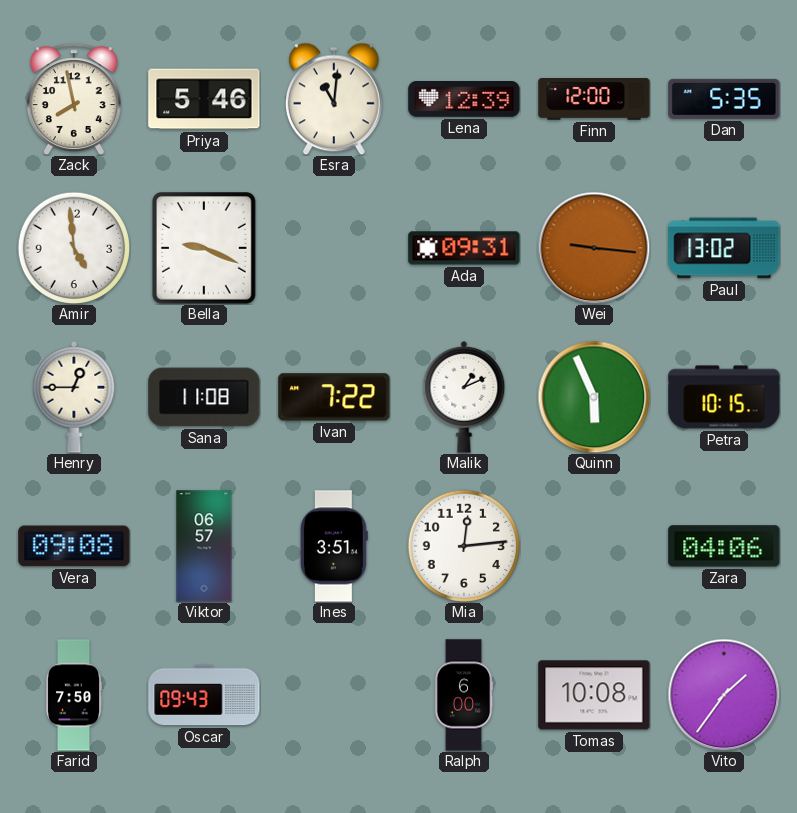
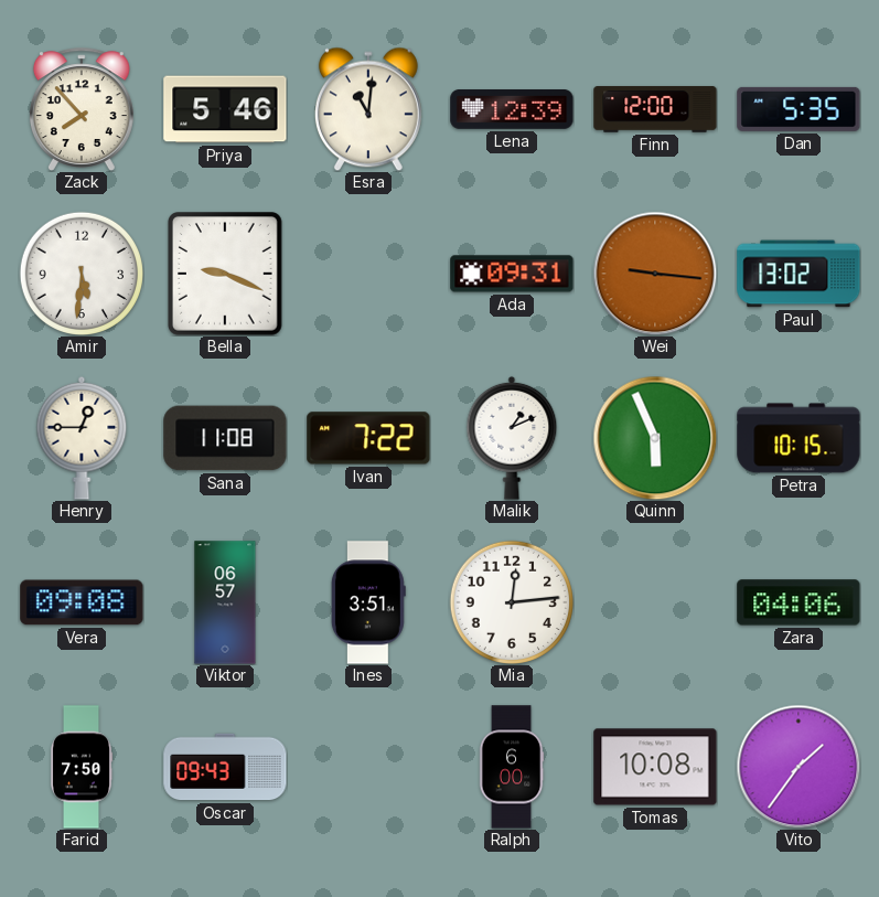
Zack: 7:58 -> 7:53
Amir: 4:59 -> 5:31
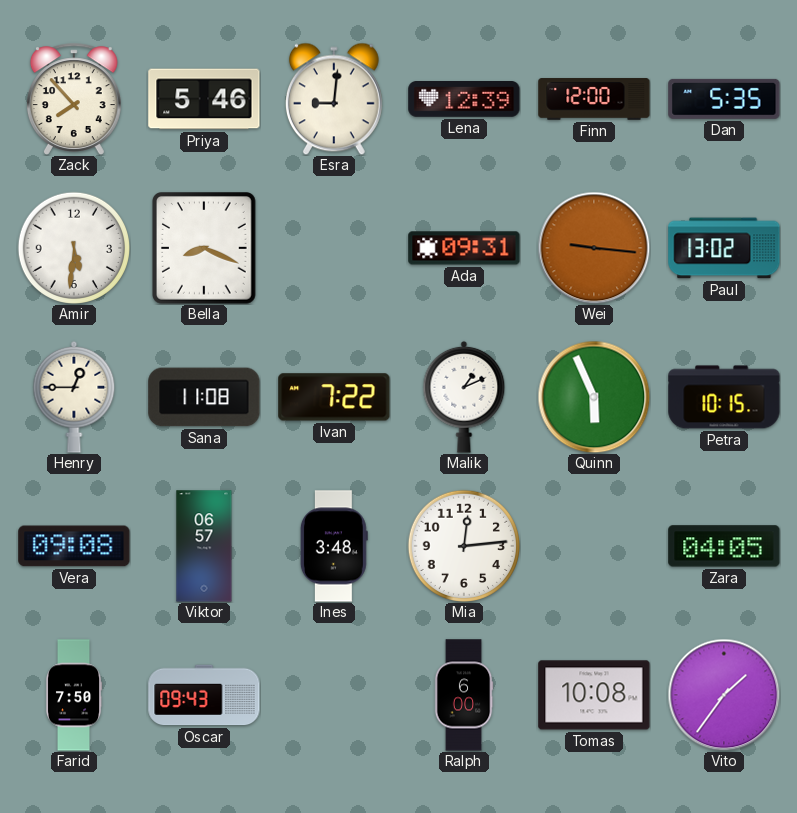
Esra: 11:01 -> 9:01
Bella: 9:19 -> 8:19
Ines: 3:51 -> 3:48
Zara: 04:06 -> 04:05
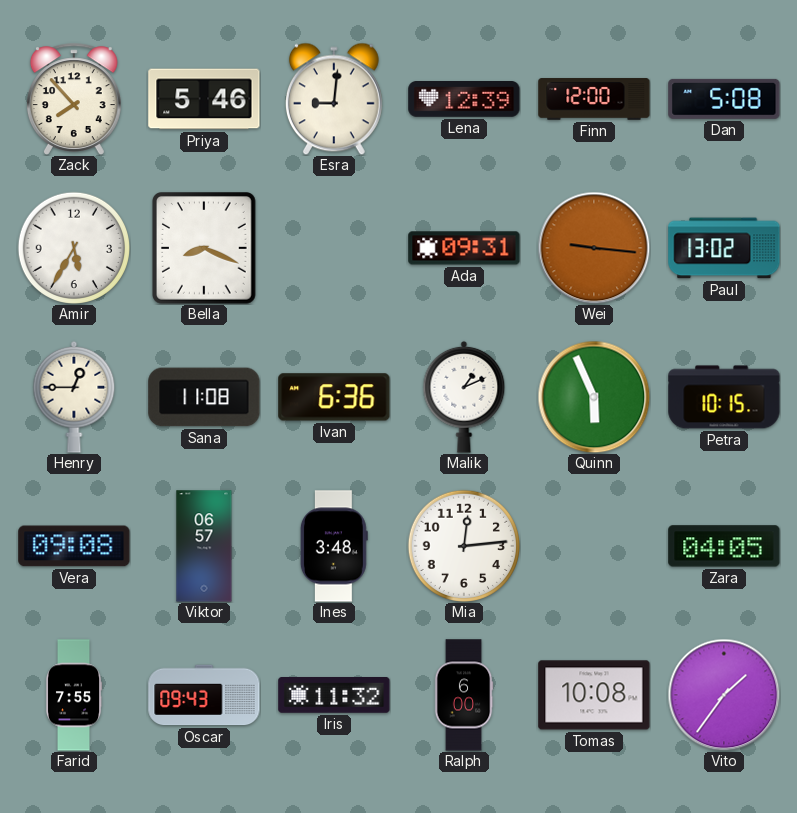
Dan: 5:35 -> 5:08
Amir: 5:31 -> 5:35
Ivan: 7:22 -> 6:36
Farid: 7:50 -> 7:55
Iris: none -> 11:32
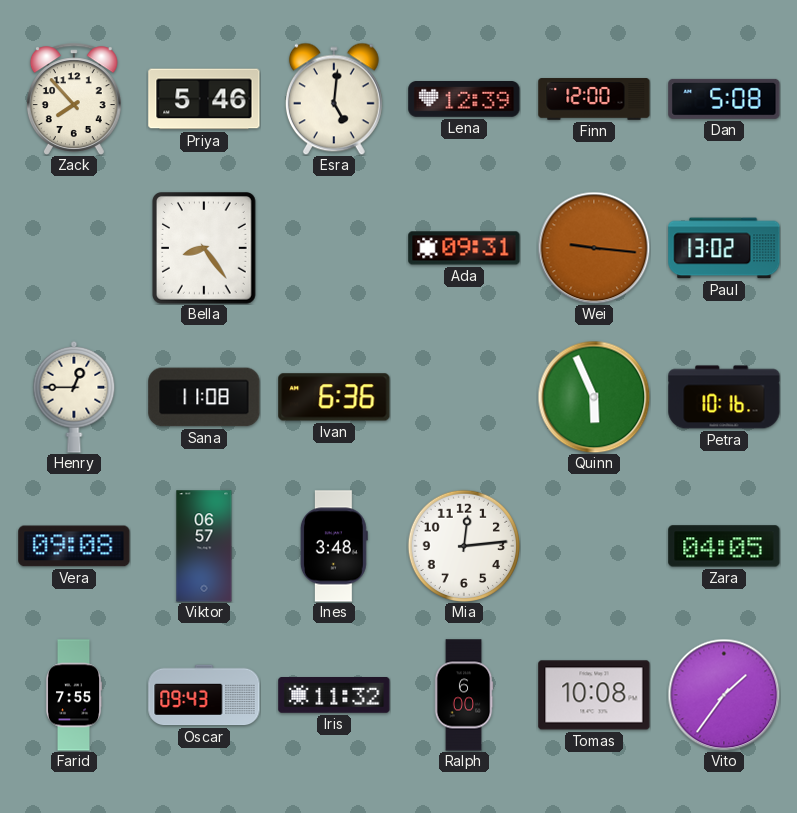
Esra: 9:01 -> 5:01
Amir: 5:35 -> none
Bella: 8:19 -> 8:24
Malik: 1:11 -> none
Petra: 10:15 -> 10:16
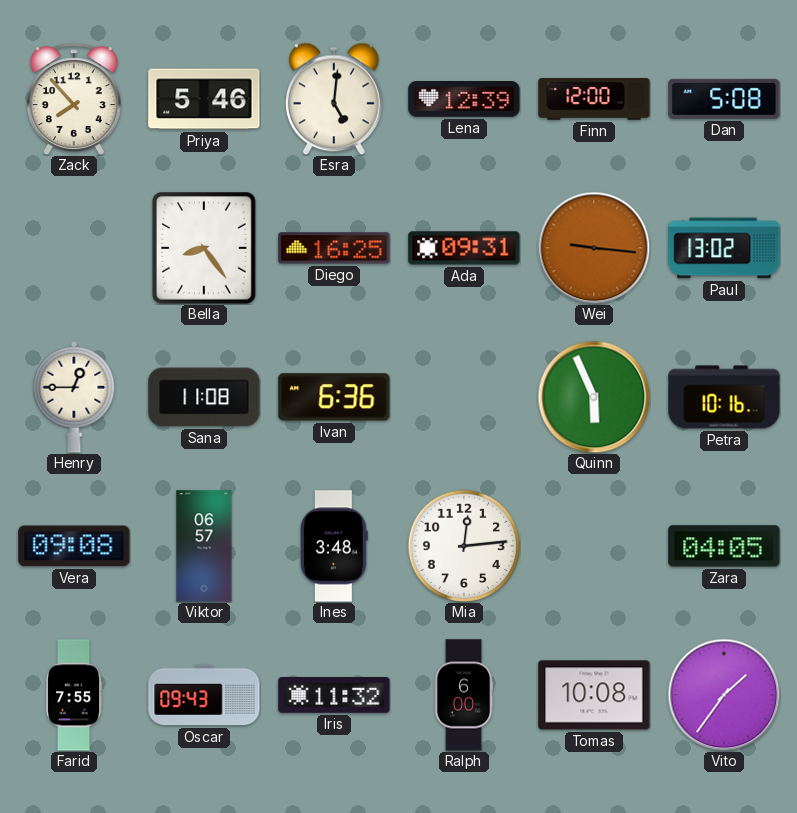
Diego: none -> 16:25
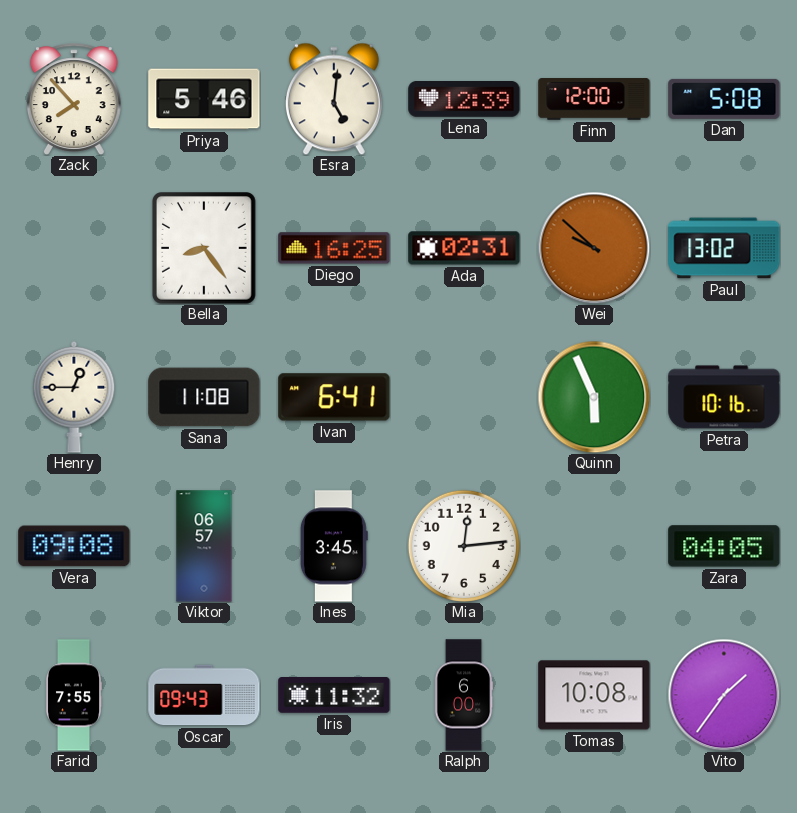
Ada: 09:31 -> 02:31
Wei: 9:16 -> 9:52
Ivan: 6:36 -> 6:41
Ines: 3:48 -> 3:45
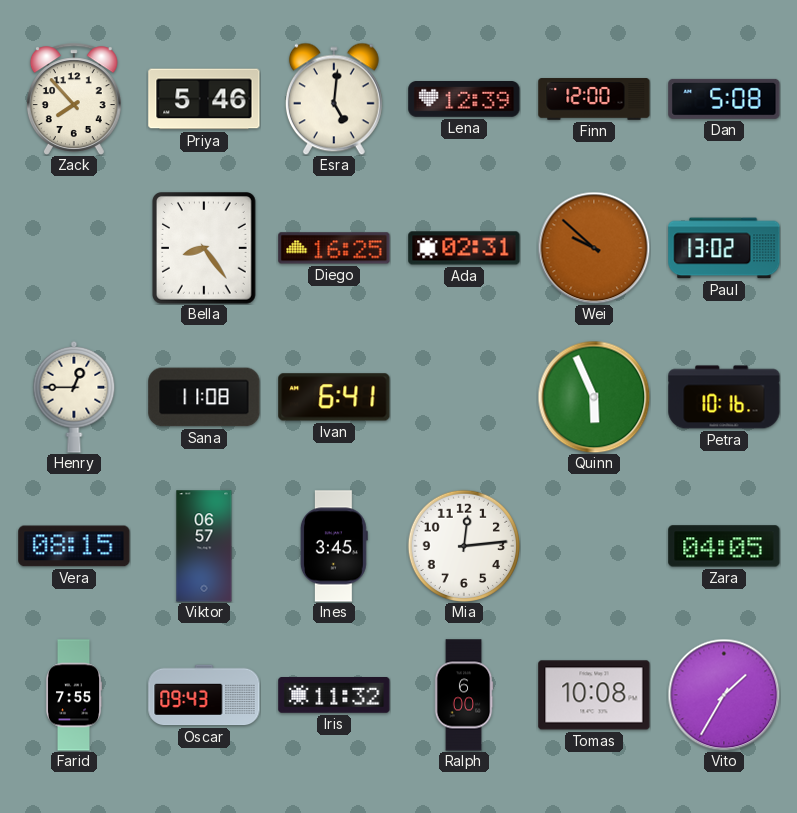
Vera: 09:08 -> 08:15
Vito: 1:36 -> 1:35
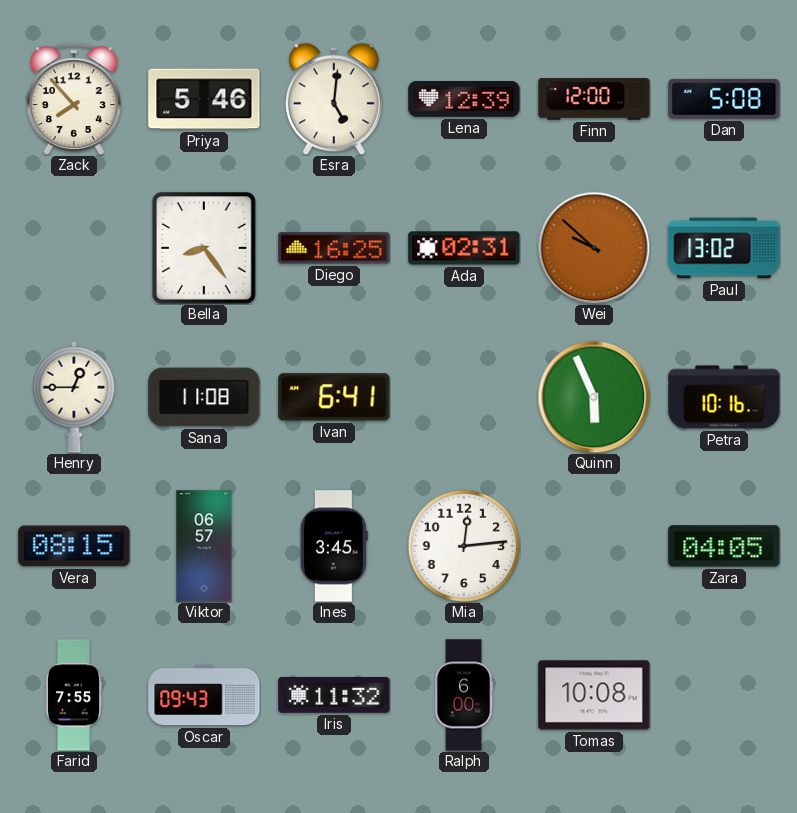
Vito: 1:35 -> none
